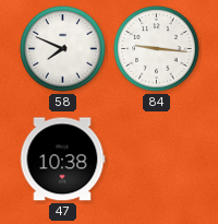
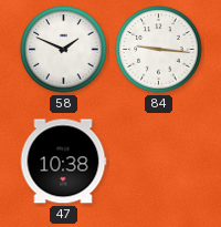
58: 7:49 -> 1:49
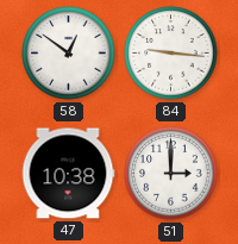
58: 1:49 -> 12:51
51: none -> 3:00
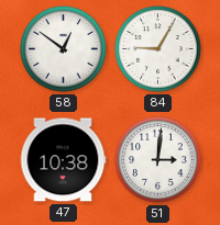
84: 9:16 -> 9:05
51: 3:00 -> 3:01
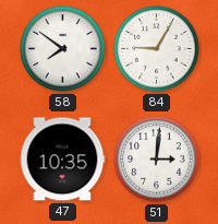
58: 12:51 -> 7:51
47: 10:38 -> 10:35
